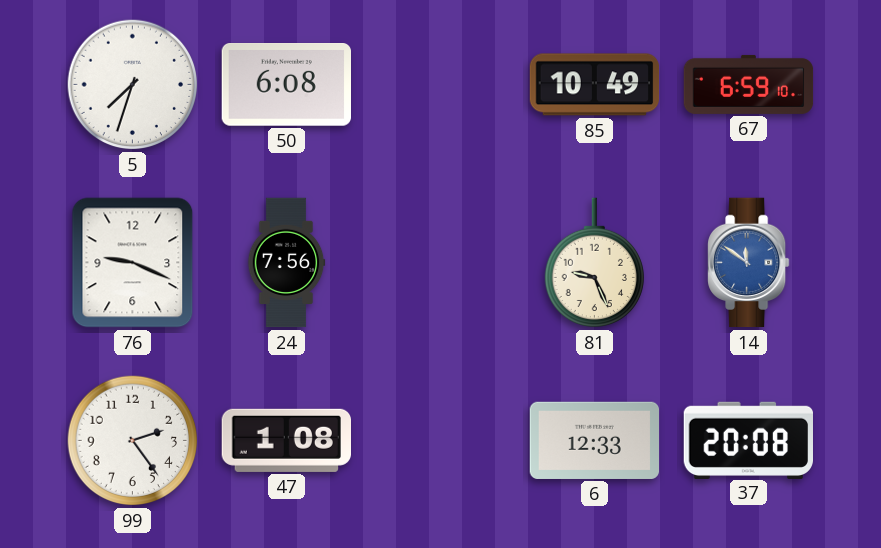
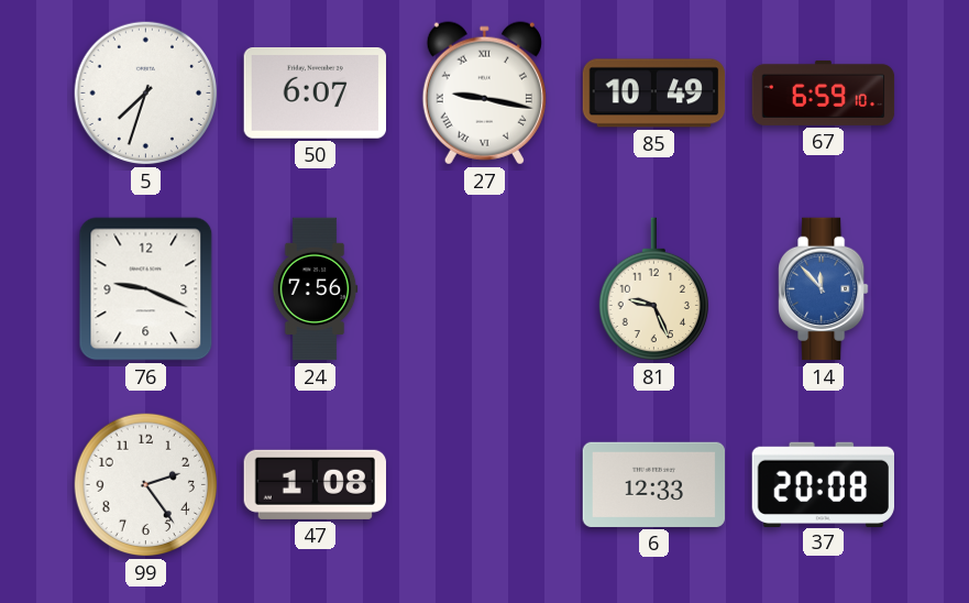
50: 6:08 -> 6:07
27: none -> 9:17
14: 11:51 -> 11:53
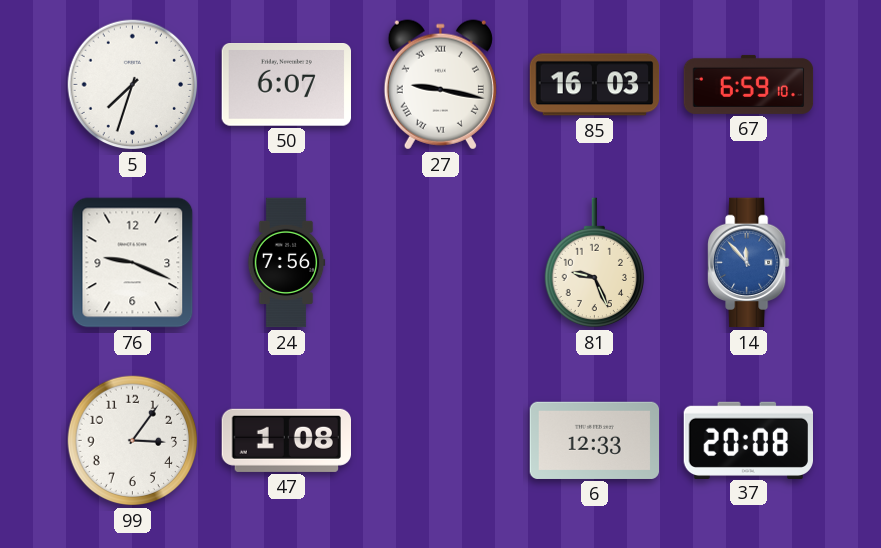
85: 10:49 -> 16:03
99: 2:24 -> 3:06
